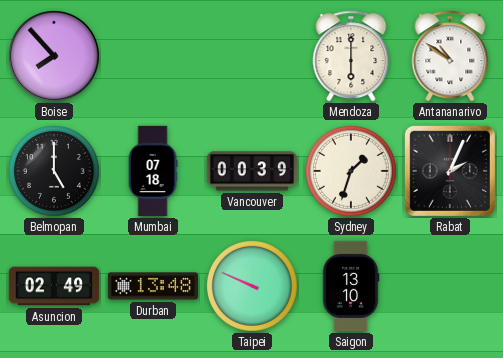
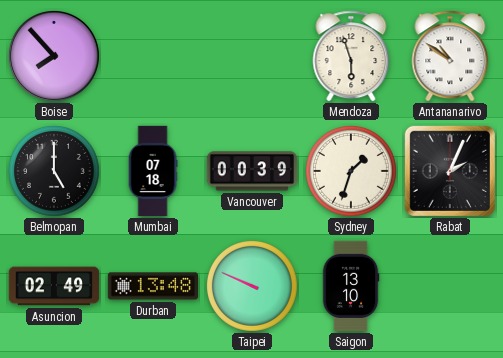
Mendoza: 6:00 -> 5:57
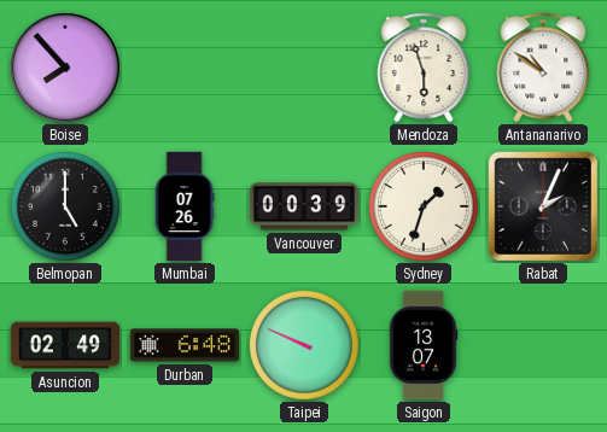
Mumbai: 07:18 -> 07:26
Durban: 13:48 -> 6:48
Saigon: 13:10 -> 13:07
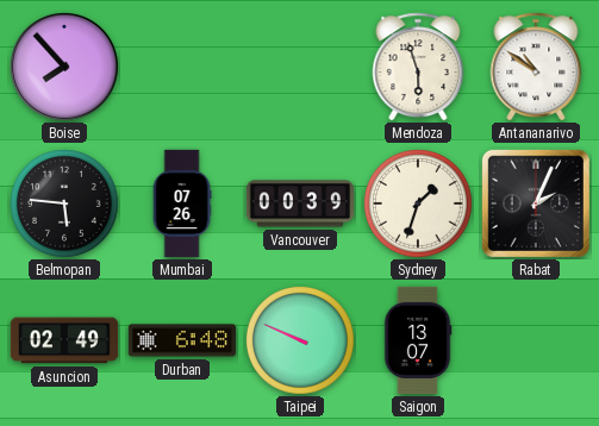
Belmopan: 5:00 -> 5:46
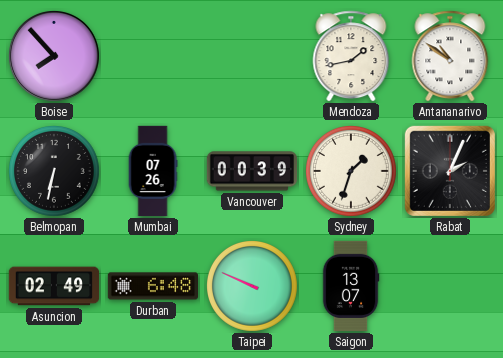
Mendoza: 5:57 -> 1:43
Belmopan: 5:46 -> 6:32
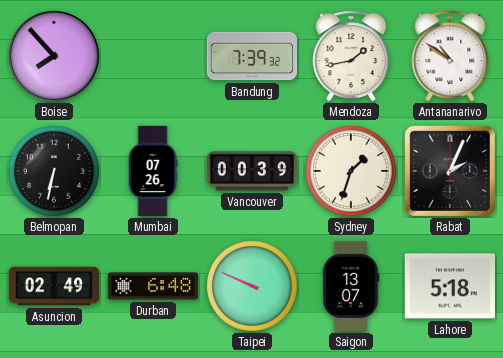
Bandung: none -> 7:39
Lahore: none -> 5:18
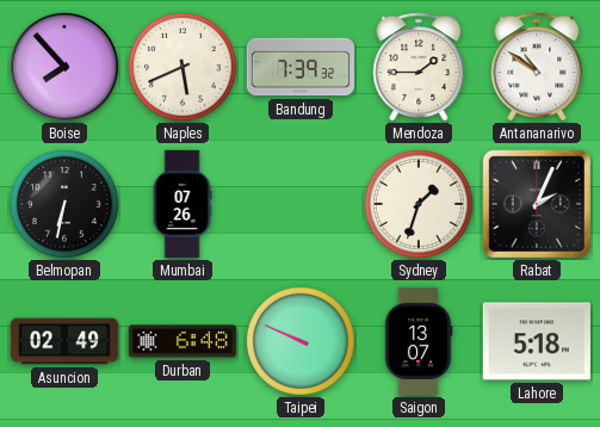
Naples: none -> 5:41
Mendoza: 1:43 -> 1:45
Vancouver: 00:39 -> none
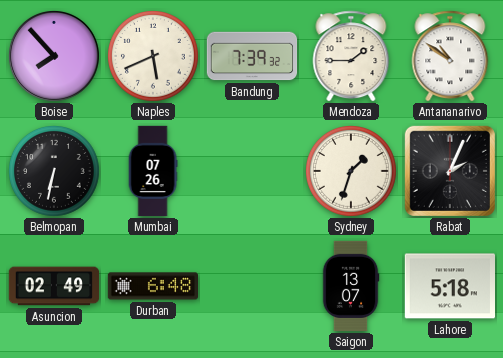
Taipei: 9:49 -> none
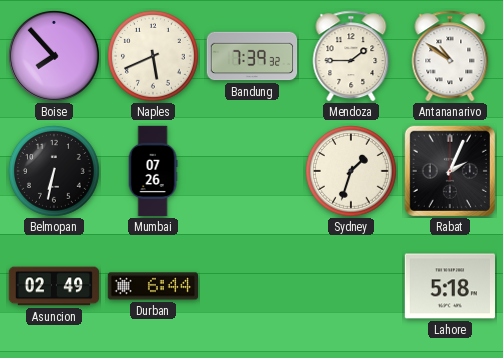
Durban: 6:48 -> 6:44
Saigon: 13:07 -> none
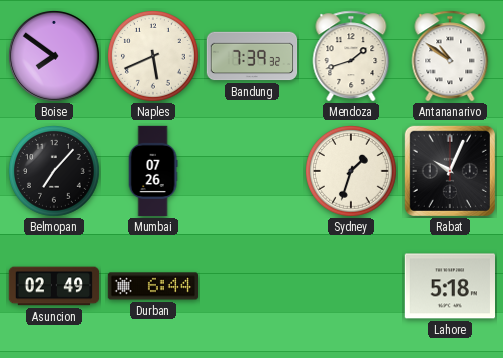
Boise: 7:53 -> 7:51
Mendoza: 1:45 -> 1:42
Belmopan: 6:32 -> 7:07
Rabat: 2:04 -> 10:04
